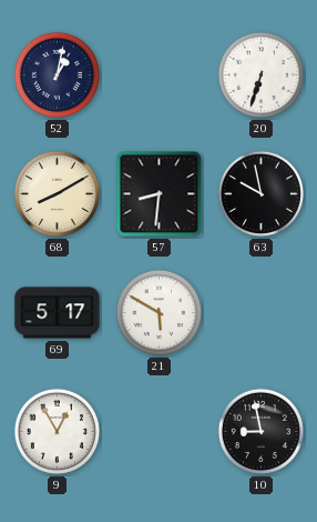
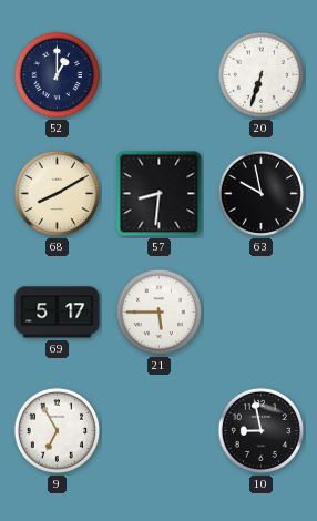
52: 1:02 -> 1:00
21: 5:50 -> 5:45
9: 12:55 -> 6:55
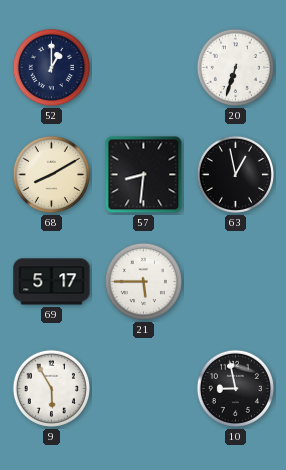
63: 9:58 -> 12:58
9: 6:55 -> 5:55
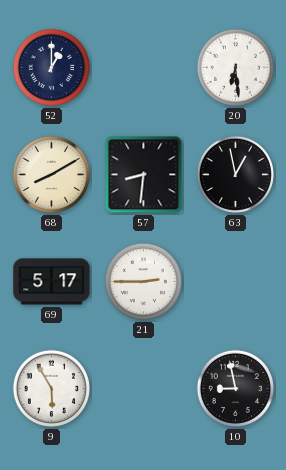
20: 6:33 -> 6:29
21: 5:45 -> 2:45
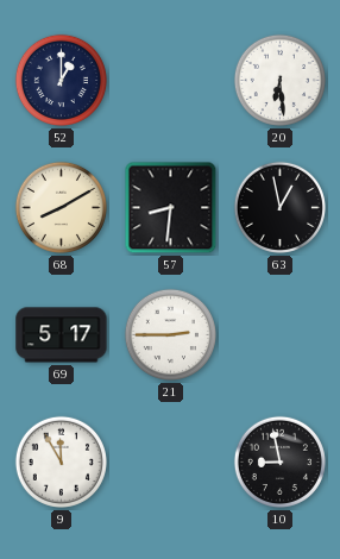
9: 5:55 -> 11:55
